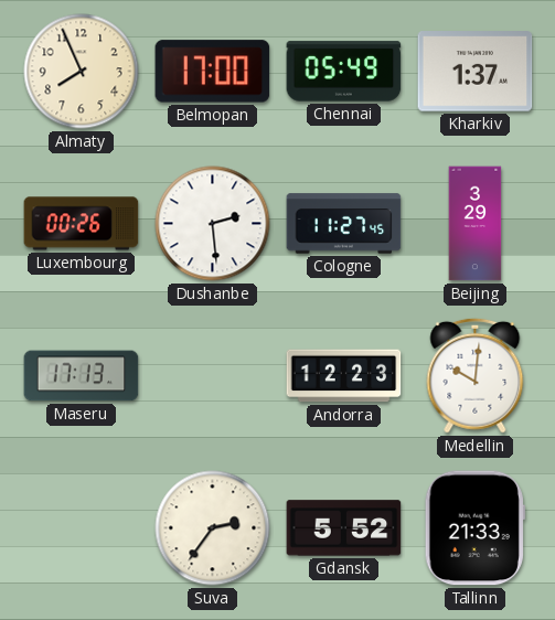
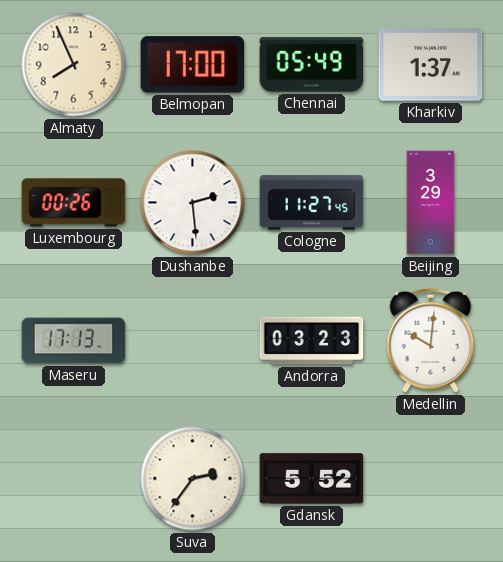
Andorra: 12:23 -> 03:23
Tallinn: 21:33 -> none
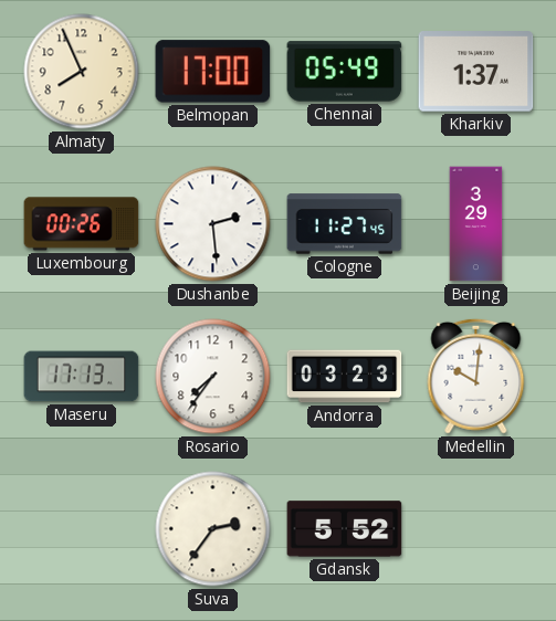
Rosario: none -> 7:36
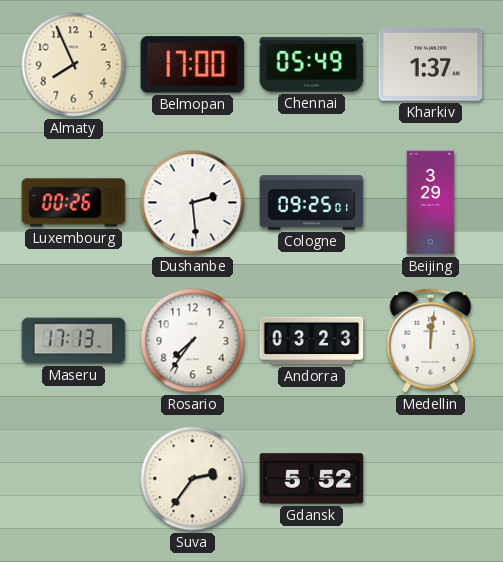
Cologne: 11:27 -> 09:25
Medellin: 10:01 -> 12:01
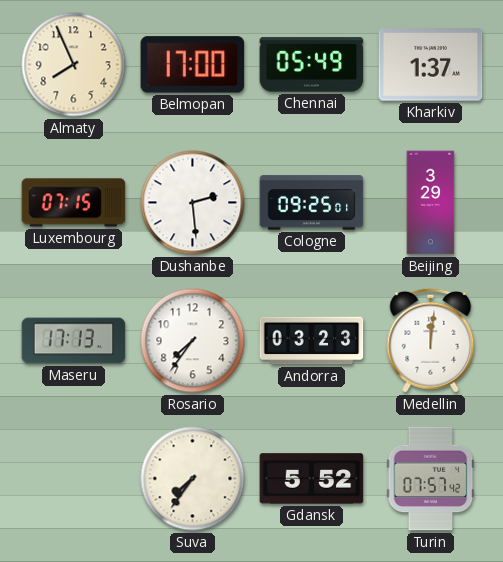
Luxembourg: 00:26 -> 07:15
Suva: 2:36 -> 7:36
Turin: none -> 07:57
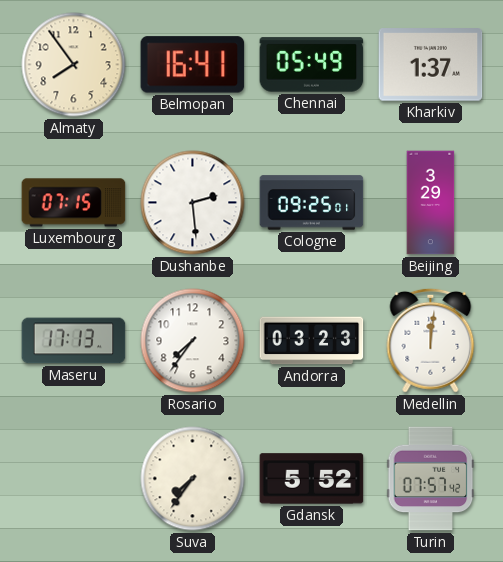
Almaty: 7:56 -> 7:54
Belmopan: 17:00 -> 16:41
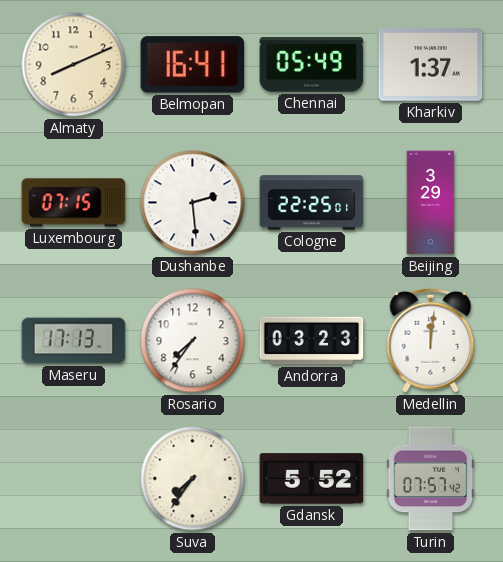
Almaty: 7:54 -> 8:11
Cologne: 09:25 -> 22:25
